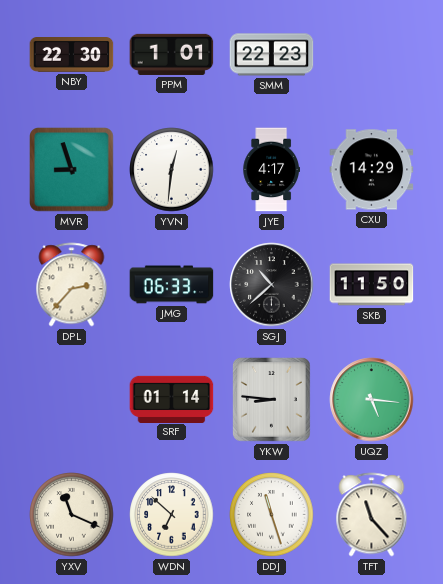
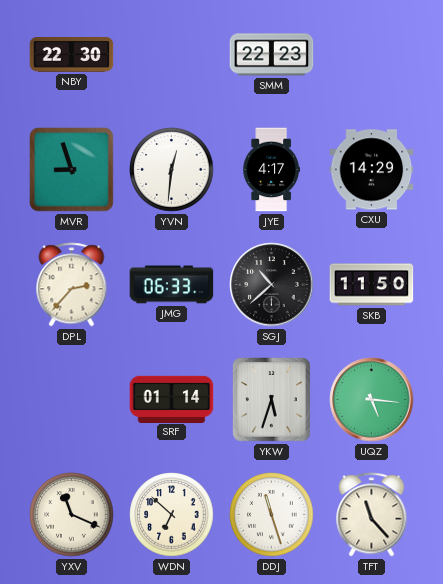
PPM: 1:01 -> none
YKW: 8:46 -> 5:33
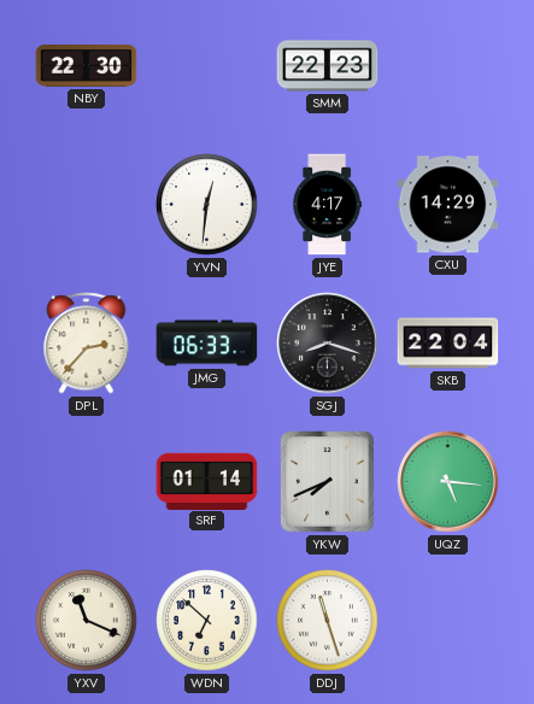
MVR: 8:57 -> none
SGJ: 10:38 -> 8:18
SKB: 11:50 -> 22:04
YKW: 5:33 -> 7:41
TFT: 11:23 -> none
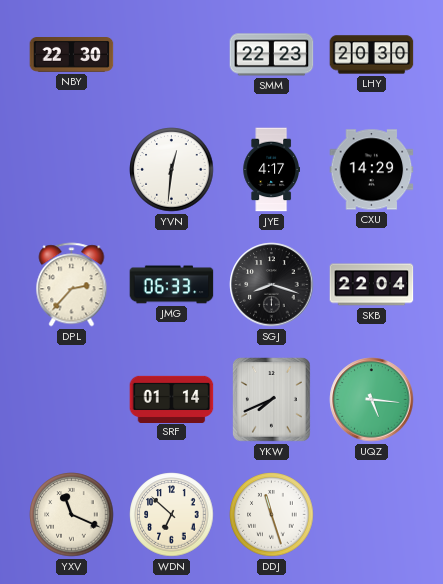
LHY: none -> 20:30
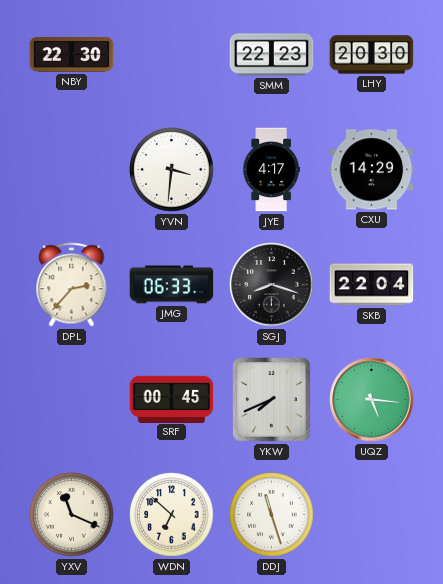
YVN: 12:31 -> 3:31
SRF: 01:14 -> 00:45
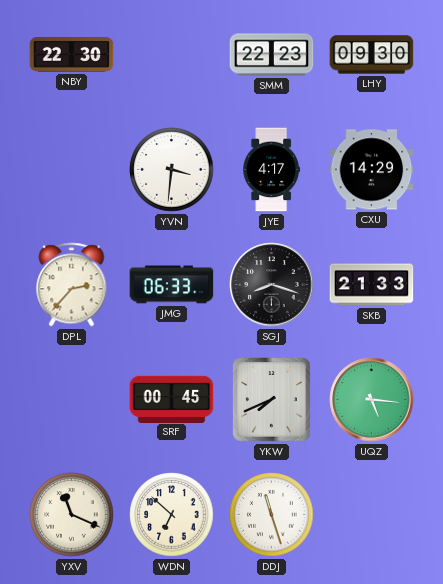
LHY: 20:30 -> 09:30
SKB: 22:04 -> 21:33
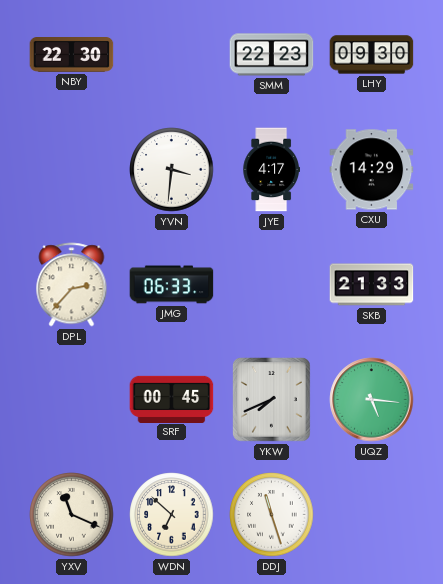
SGJ: 8:18 -> none
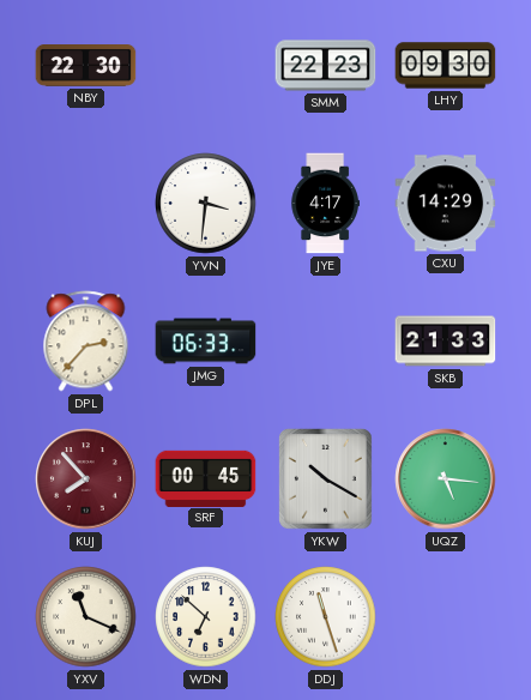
KUJ: none -> 7:53
YKW: 7:41 -> 10:20
